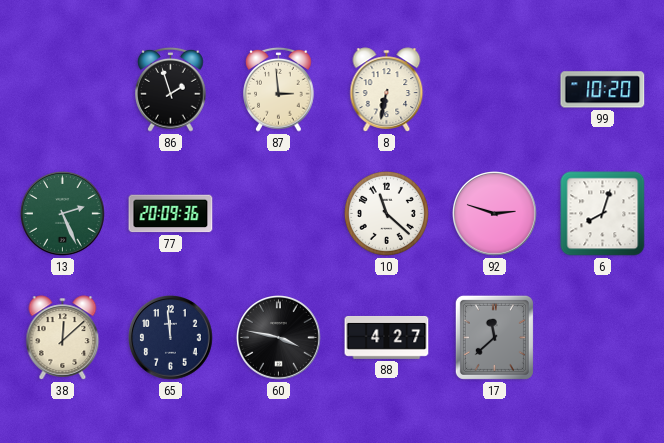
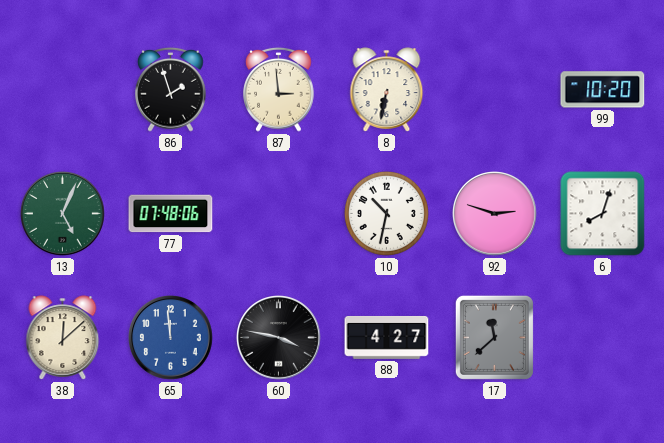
13: 2:26 -> 5:04
77: 20:09 -> 07:48
10: 11:22 -> 10:32
65 dial: navy -> blue
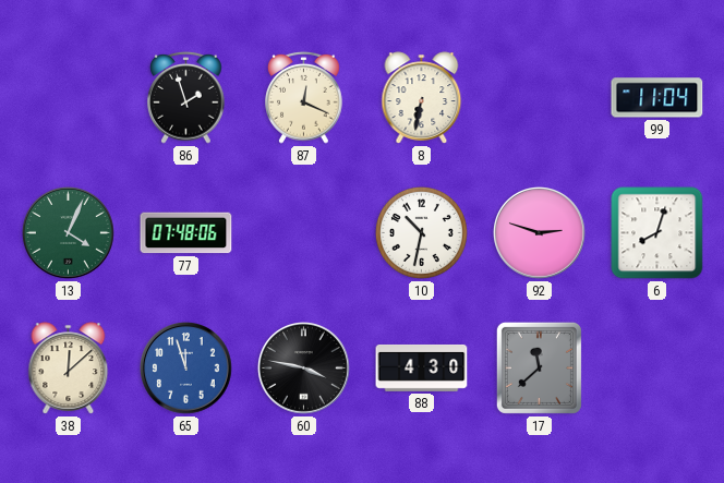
87: 2:59 -> 12:19
99: 10:20 -> 11:04
13: 5:04 -> 4:04
65: 11:59 -> 11:57
88: 4:27 -> 4:30
